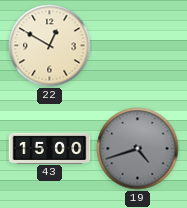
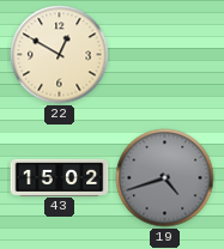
43: 15:00 -> 15:02
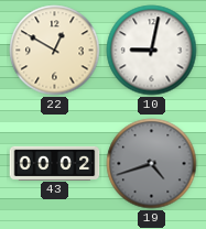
10: none -> 9:02
43: 15:02 -> 00:02
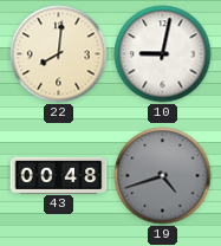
22: 12:50 -> 8:01
43: 00:02 -> 00:48
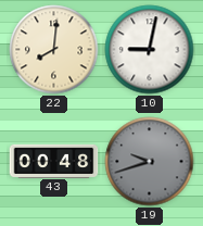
19: 4:42 -> 9:42
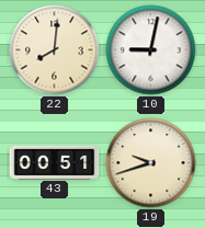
43: 00:48 -> 00:51
19 dial: grey -> cream
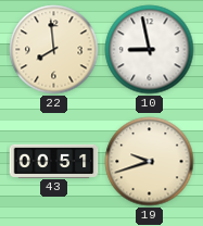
22: 8:01 -> 7:59
10: 9:02 -> 8:58
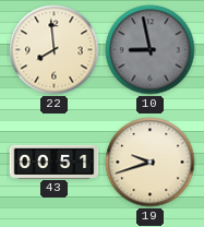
10 dial: white -> grey
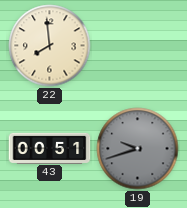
10: 8:58 -> none
19 dial: cream -> grey
